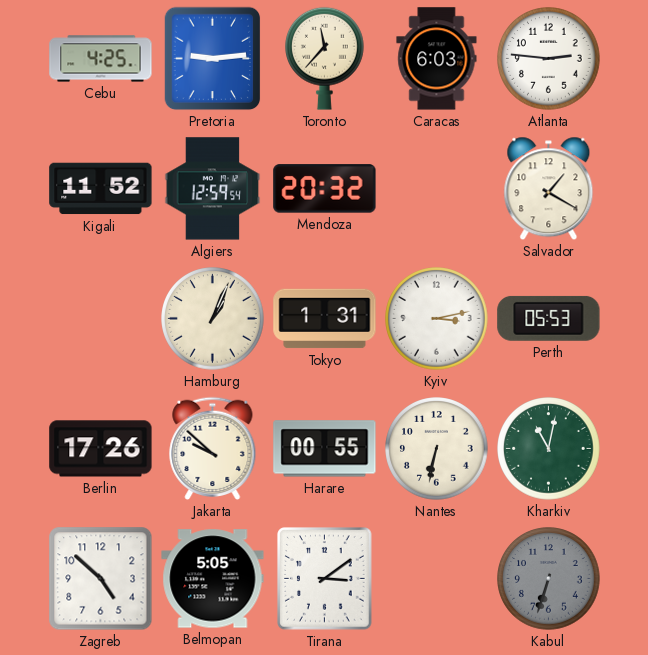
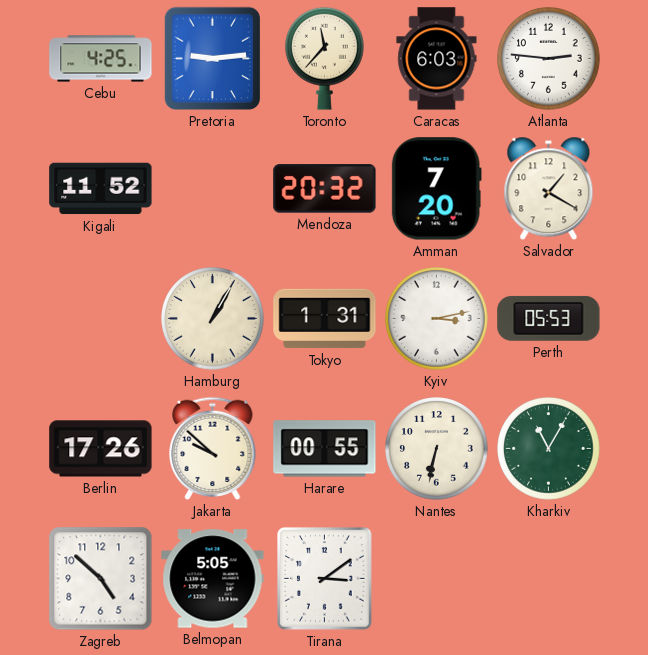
Algiers: 12:59 -> none
Amman: none -> 7:20
Hamburg: 1:04 -> 1:05
Kharkiv: 11:02 -> 11:05
Kabul: 6:33 -> none
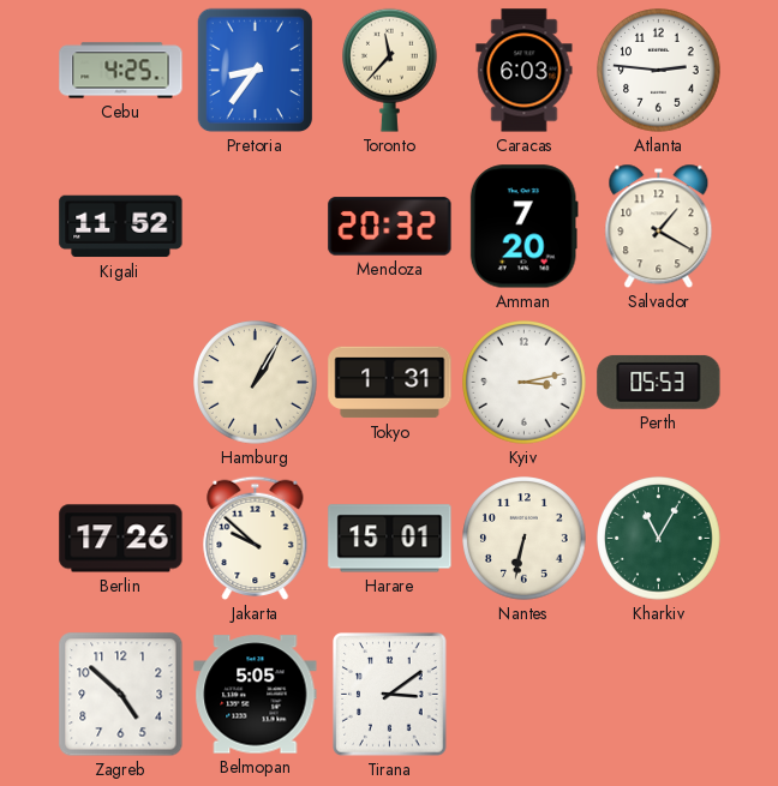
Pretoria: 9:14 -> 8:36
Harare: 00:55 -> 15:01
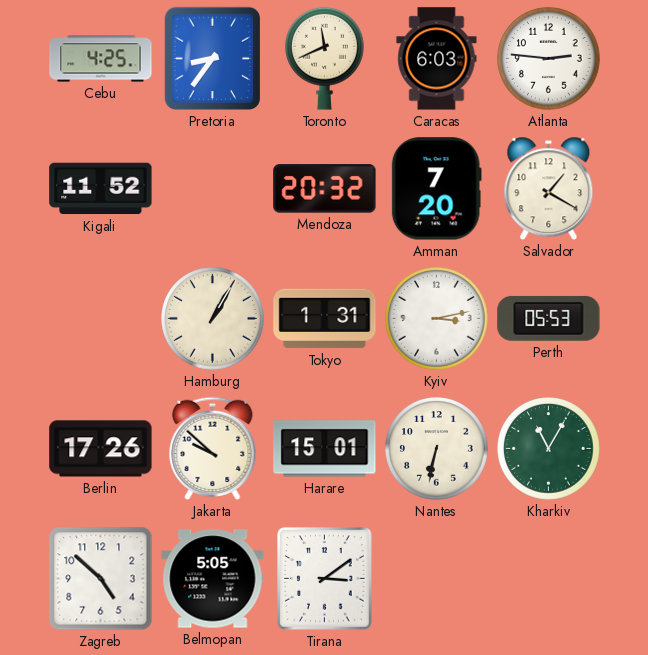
Toronto: 11:37 -> 11:41
